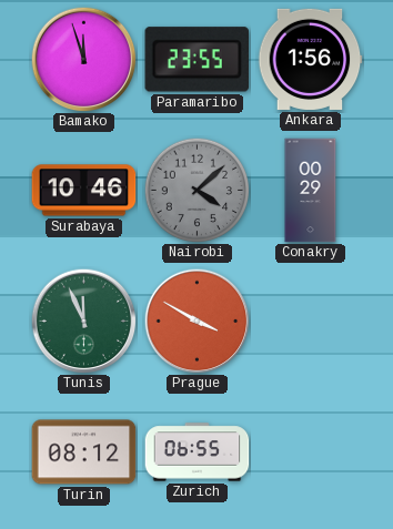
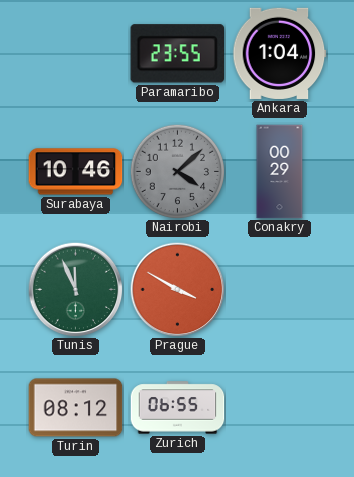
Bamako: 11:57 -> none
Ankara: 1:56 -> 1:04
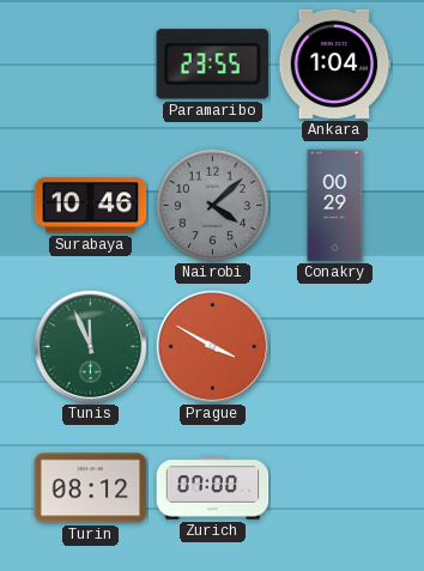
Zurich: 06:55 -> 07:00
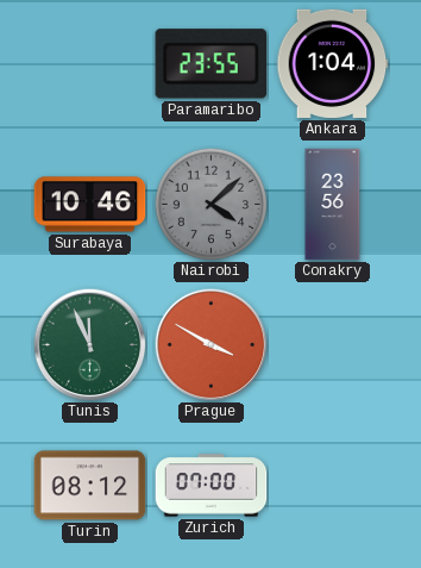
Conakry: 00:29 -> 23:56
